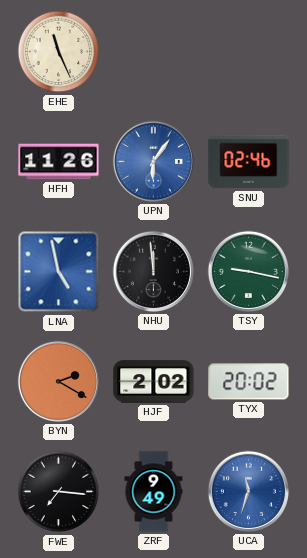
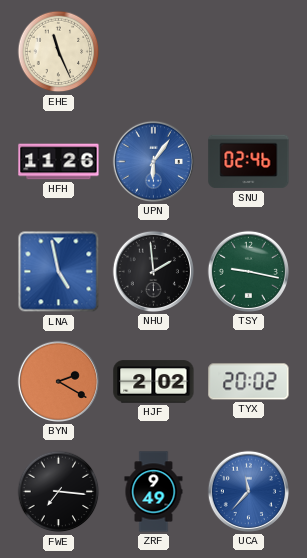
NHU: 11:59 -> 1:59
UCA: 11:33 -> 11:37
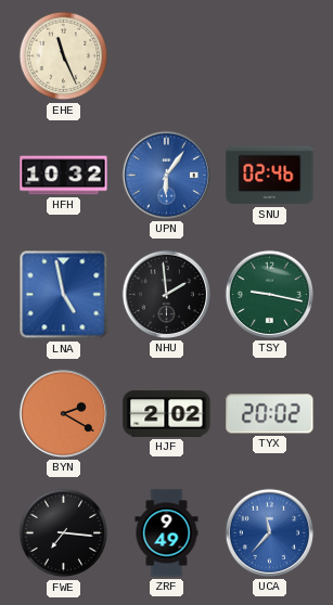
HFH: 11:26 -> 10:32
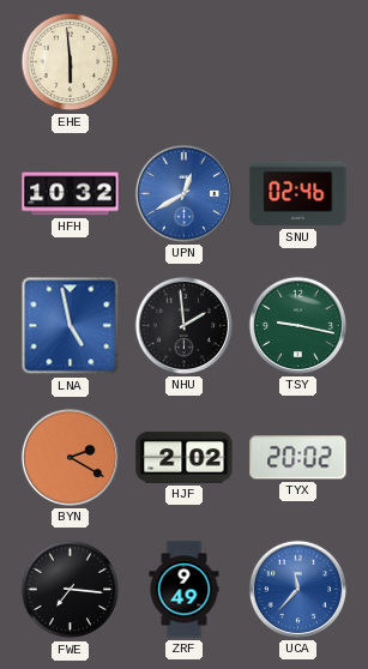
EHE: 11:26 -> 5:59
UPN: 6:06 -> 12:40
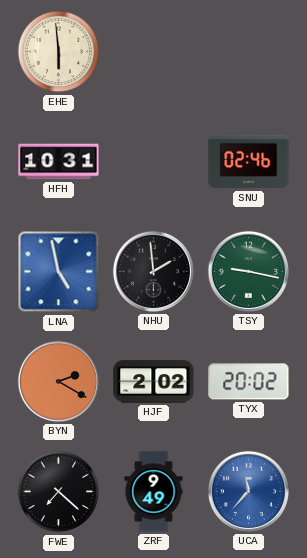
HFH: 10:32 -> 10:31
UPN: 12:40 -> none
FWE: 7:16 -> 7:22
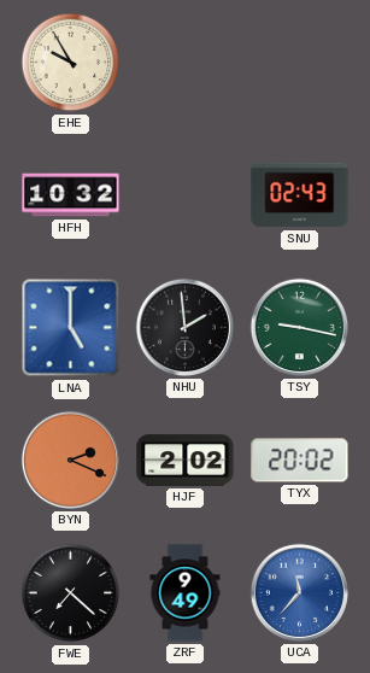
EHE: 5:59 -> 9:55
HFH: 10:31 -> 10:32
SNU: 02:46 -> 02:43
LNA: 4:58 -> 5:00
BYN: 2:20 -> 2:19
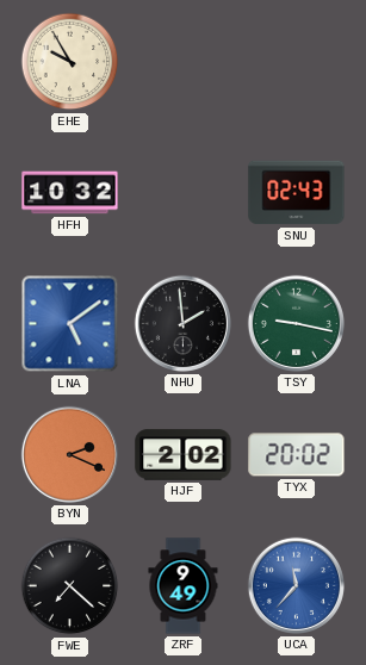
LNA: 5:00 -> 5:09
